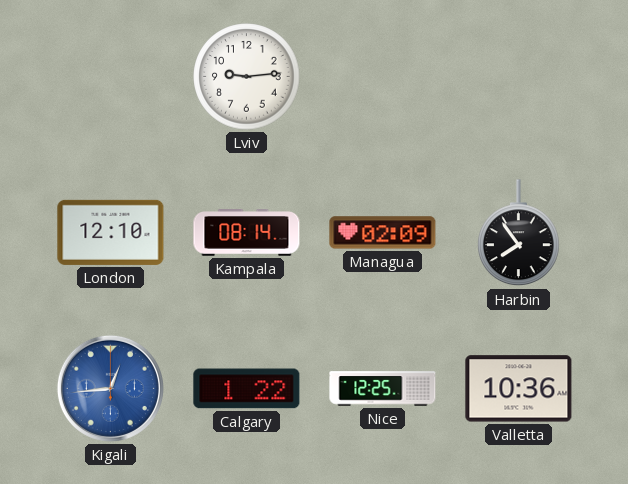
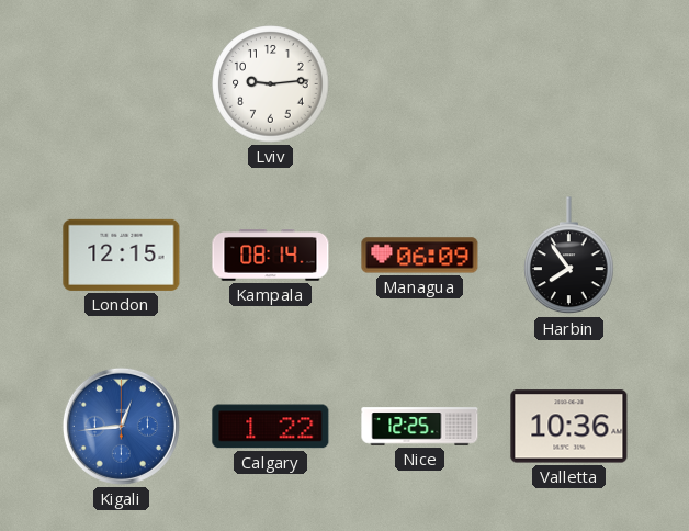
London: 12:10 -> 12:15
Managua: 02:09 -> 06:09
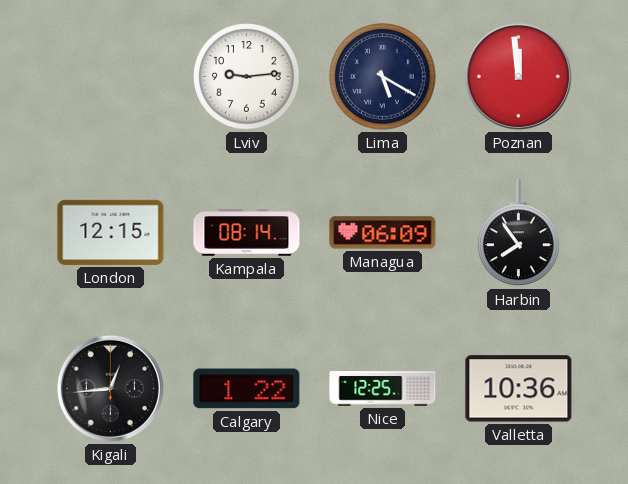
Lima: none -> 5:20
Poznan: none -> 11:59
Kigali dial: blue -> black
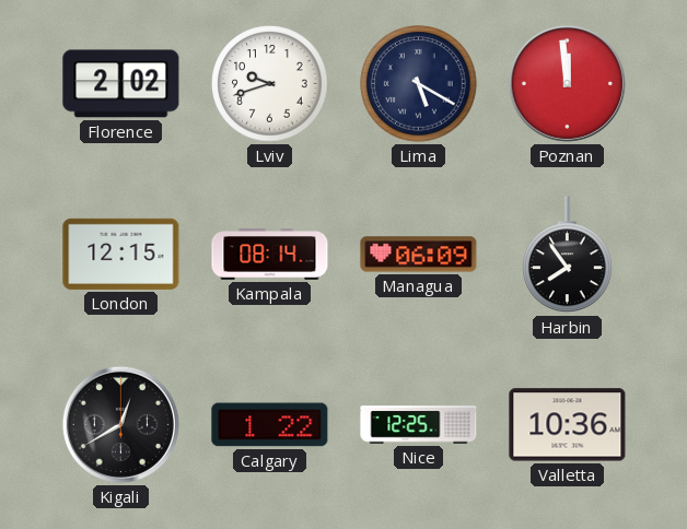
Florence: none -> 2:02
Lviv: 9:14 -> 9:42
Kigali: 12:44 -> 12:40
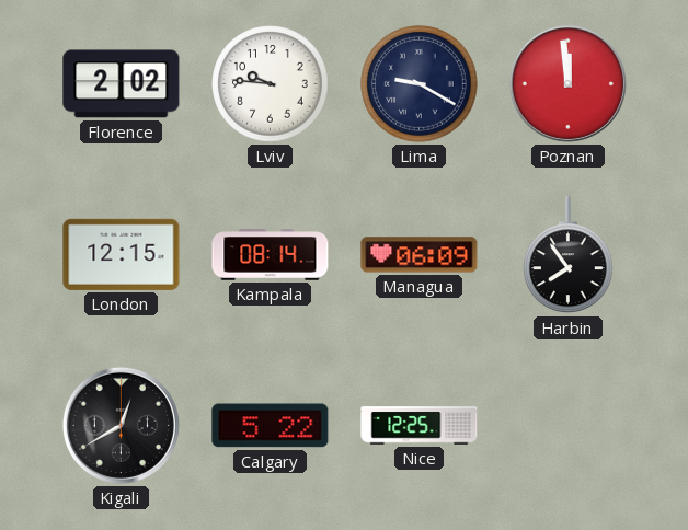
Lviv: 9:42 -> 9:46
Lima: 5:20 -> 9:20
Calgary: 1:22 -> 5:22
Valletta: 10:36 -> none
